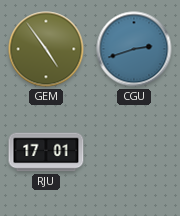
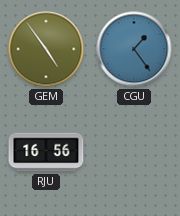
CGU: 2:42 -> 1:24
RJU: 17:01 -> 16:56
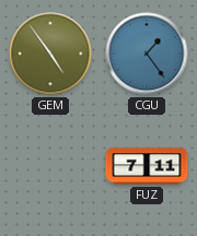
RJU: 16:56 -> none
FUZ: none -> 7:11
